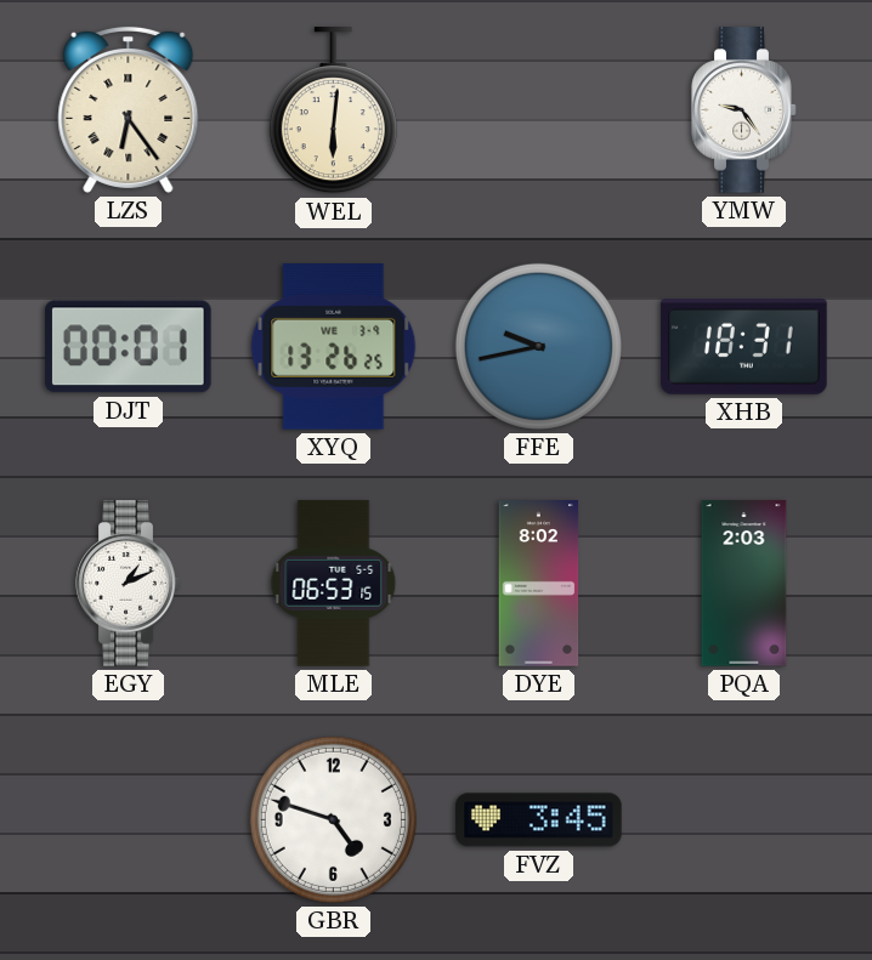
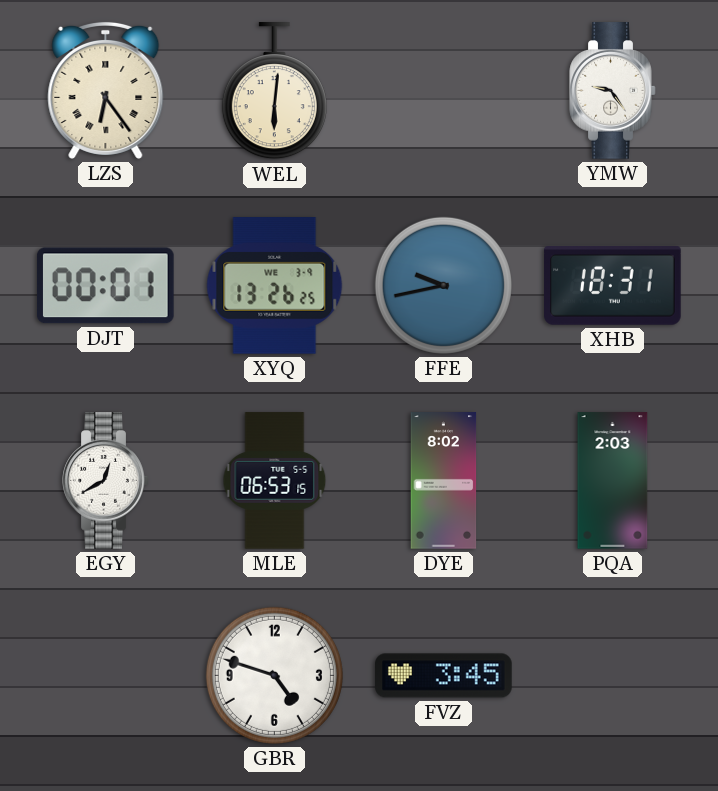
EGY: 1:11 -> 12:40
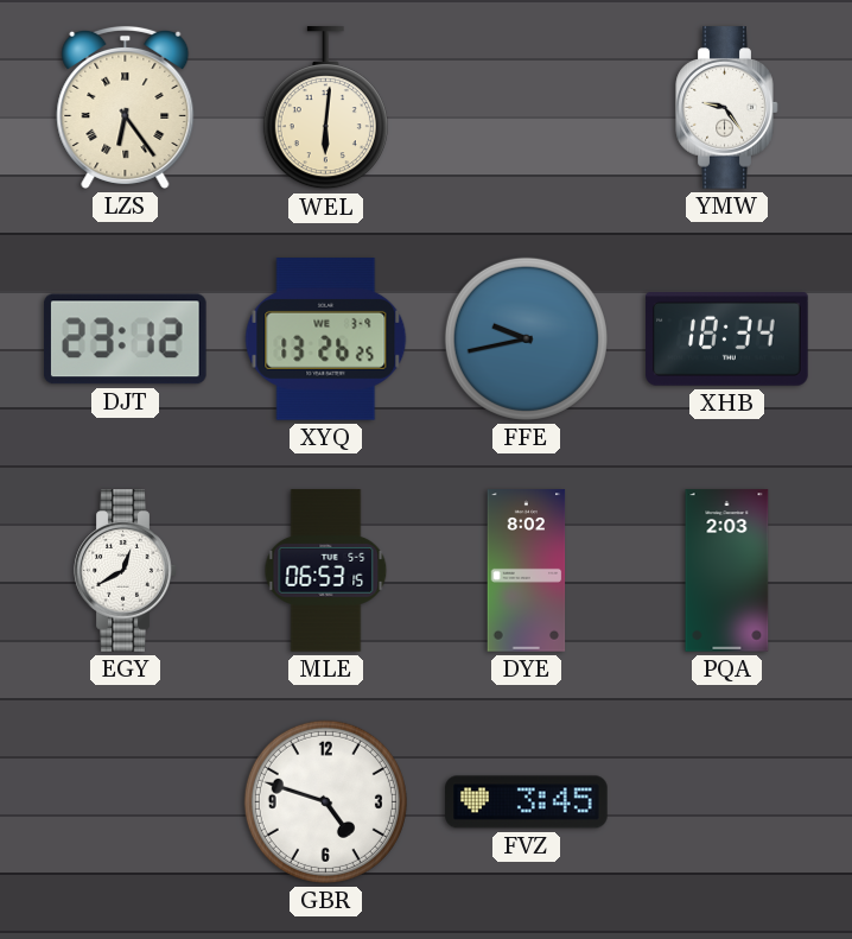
DJT: 00:01 -> 23:12
XHB: 18:31 -> 18:34
